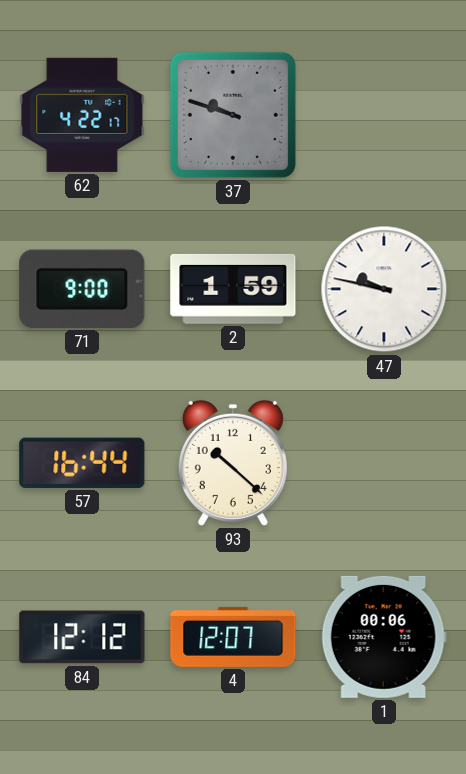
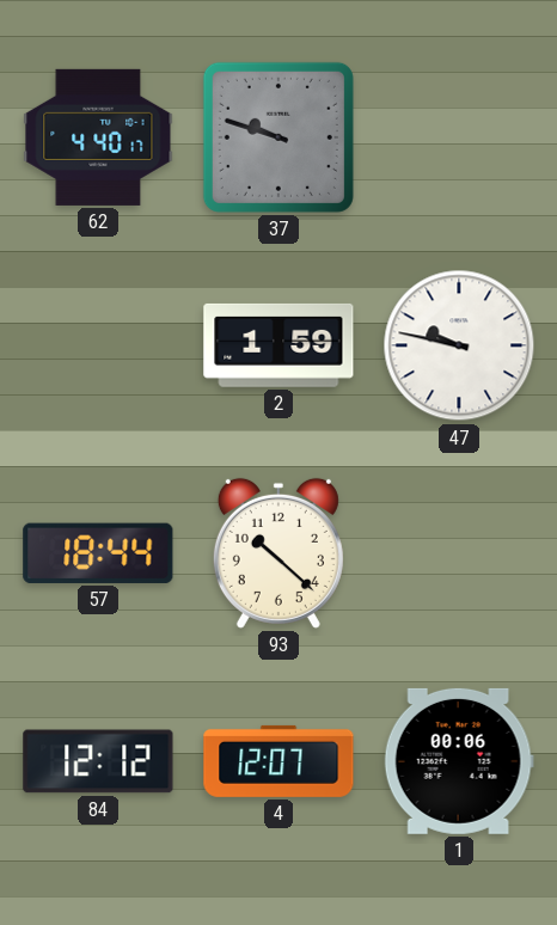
62: 4:22 -> 4:40
71: 9:00 -> none
57: 16:44 -> 18:44
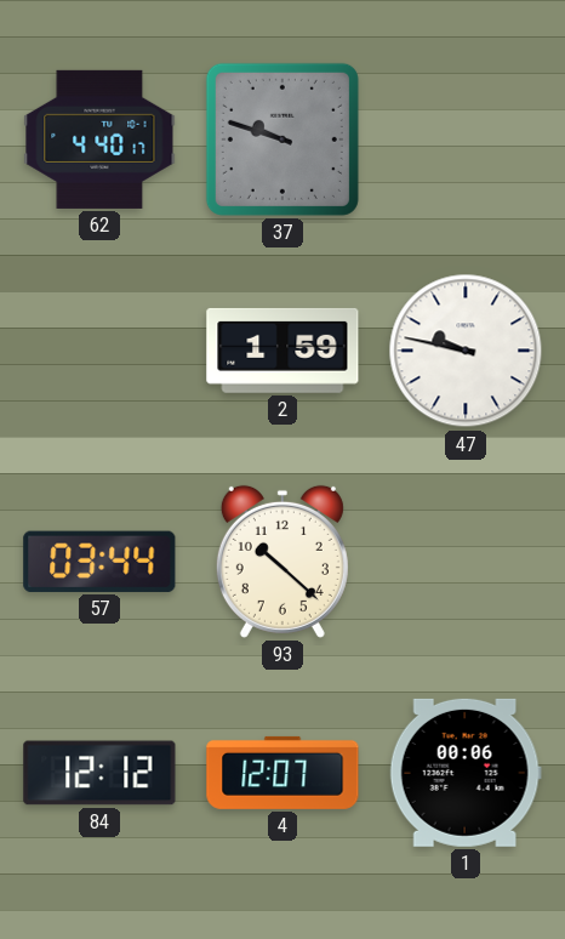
57: 18:44 -> 03:44
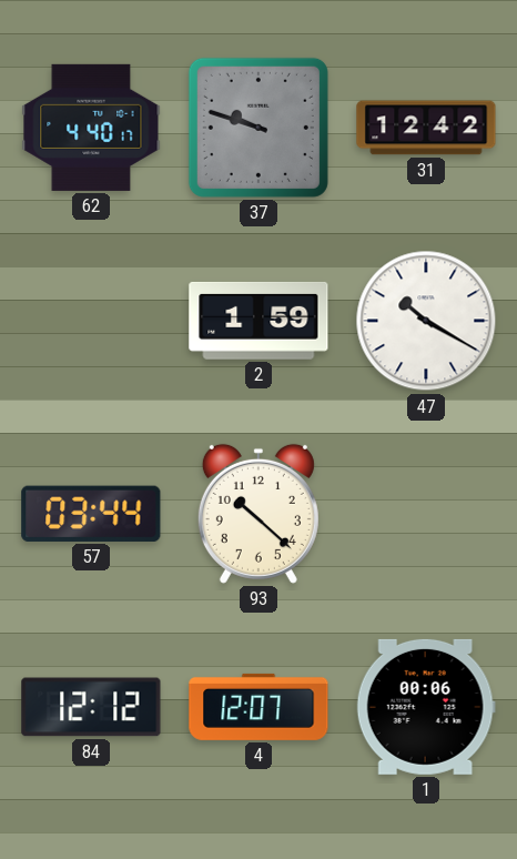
31: none -> 12:42
47: 9:47 -> 10:20
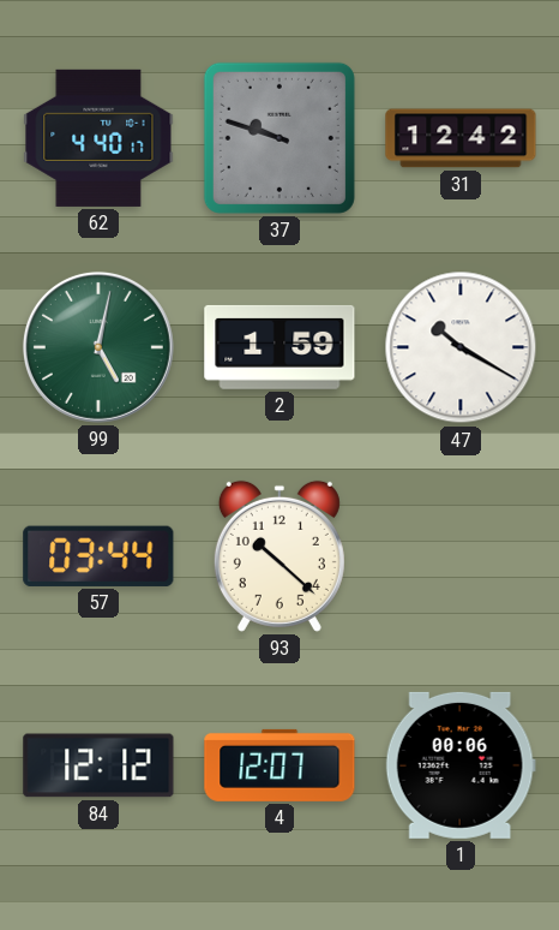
99: none -> 5:02
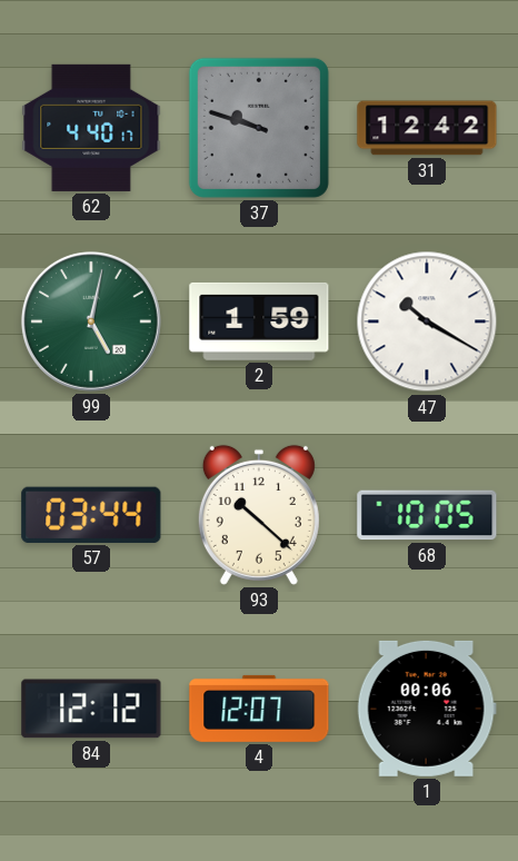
68: none -> 10:05
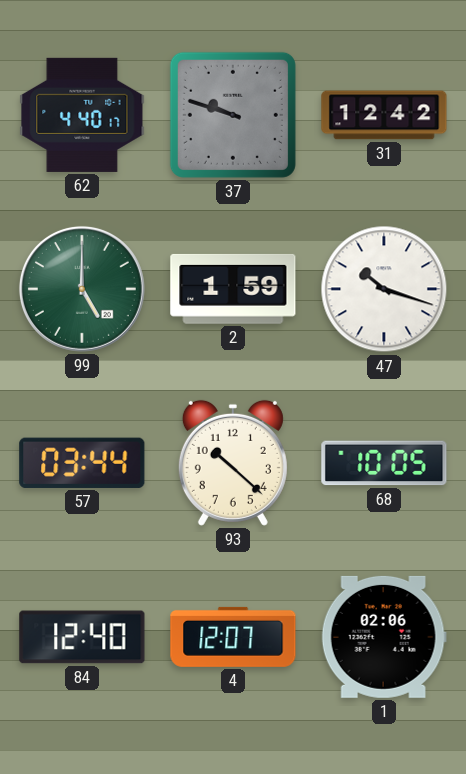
99: 5:02 -> 5:00
47: 10:20 -> 10:18
84: 12:12 -> 12:40
1: 00:06 -> 02:06
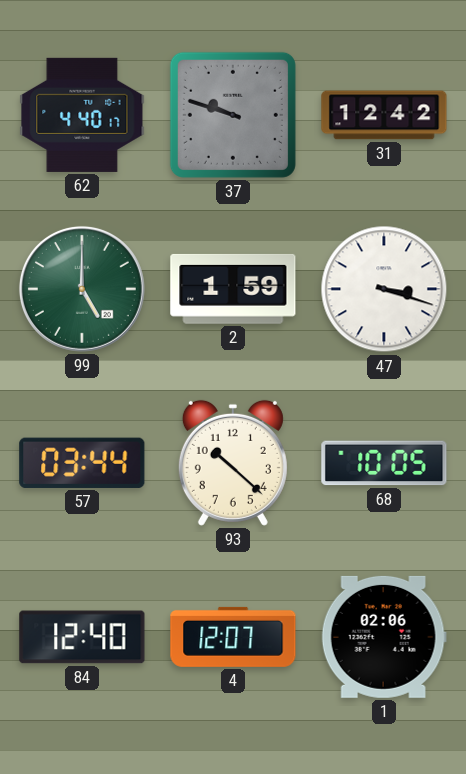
47: 10:18 -> 3:18
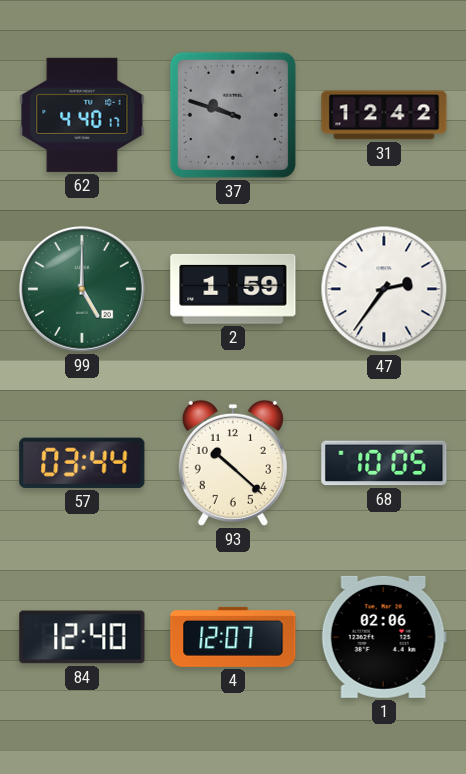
47: 3:18 -> 2:36
